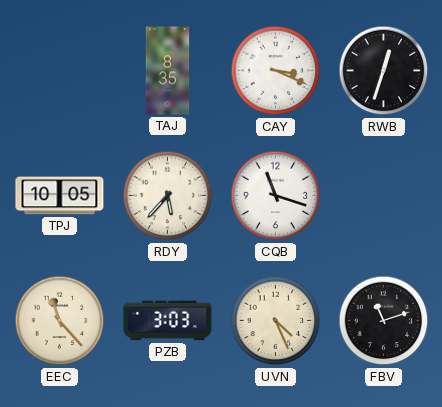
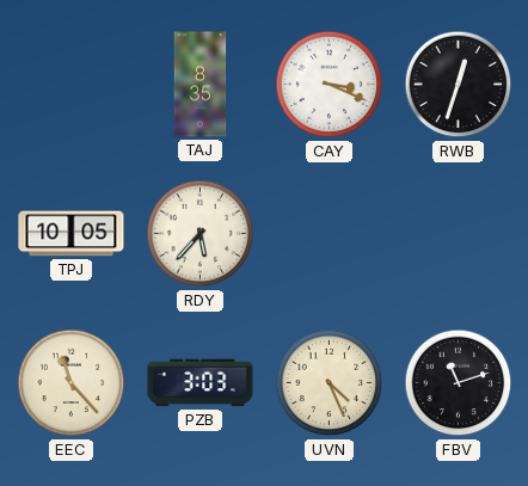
CQB: 11:18 -> none
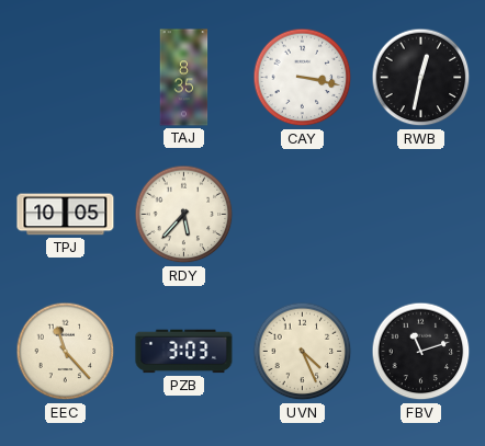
CAY: 3:19 -> 3:17
RWB: 12:33 -> 12:32
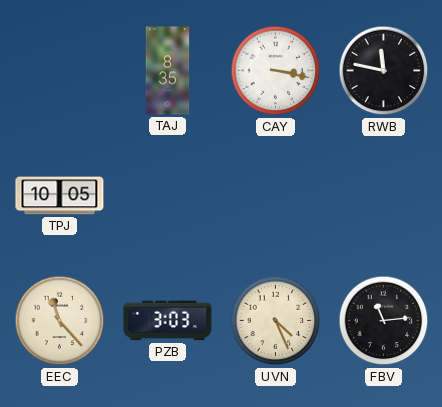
RWB: 12:32 -> 11:47
RDY: 5:37 -> none
FBV: 11:12 -> 11:14
